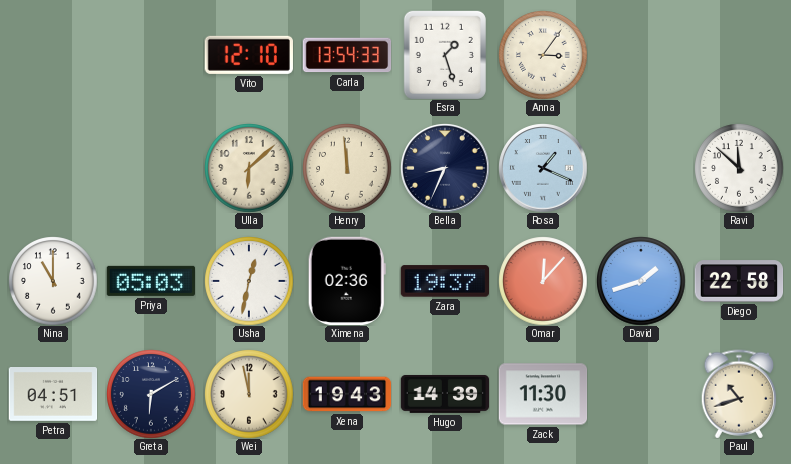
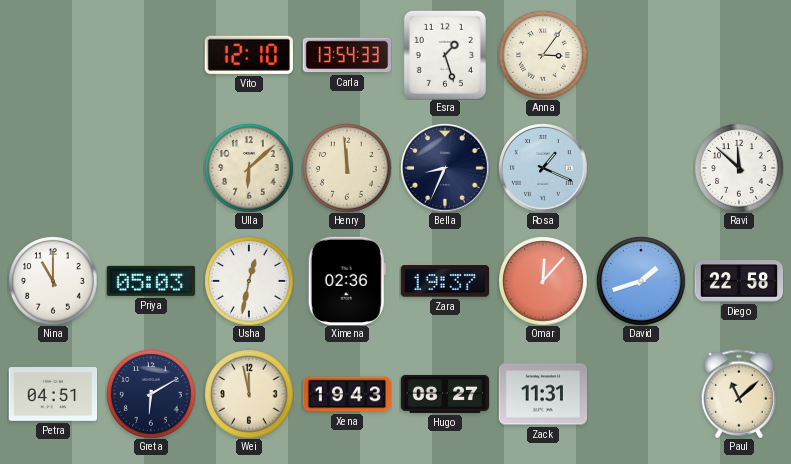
Hugo: 14:39 -> 08:27
Zack: 11:30 -> 11:31
Paul: 10:42 -> 11:08
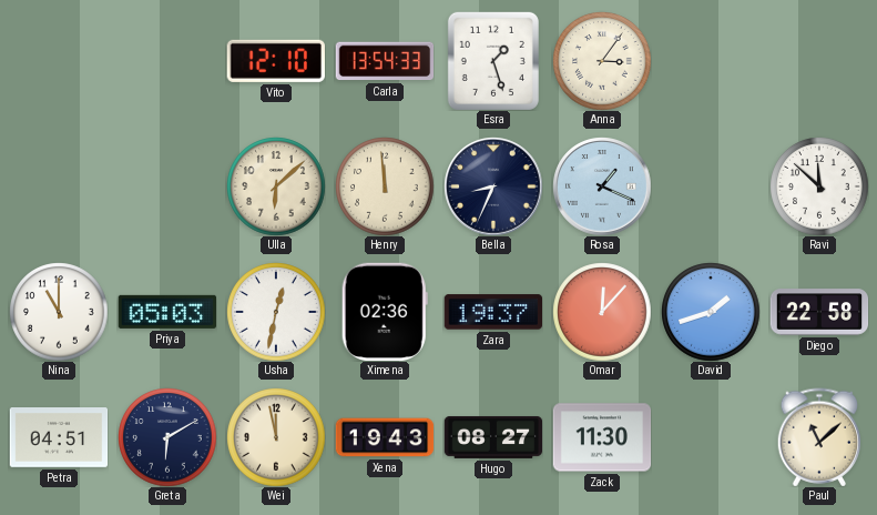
Zack: 11:31 -> 11:30
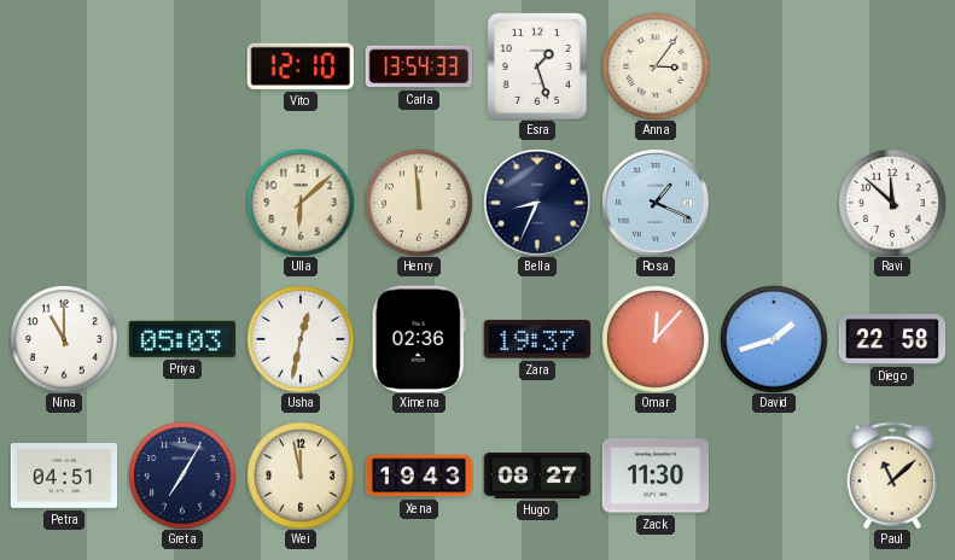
Greta: 6:10 -> 7:05
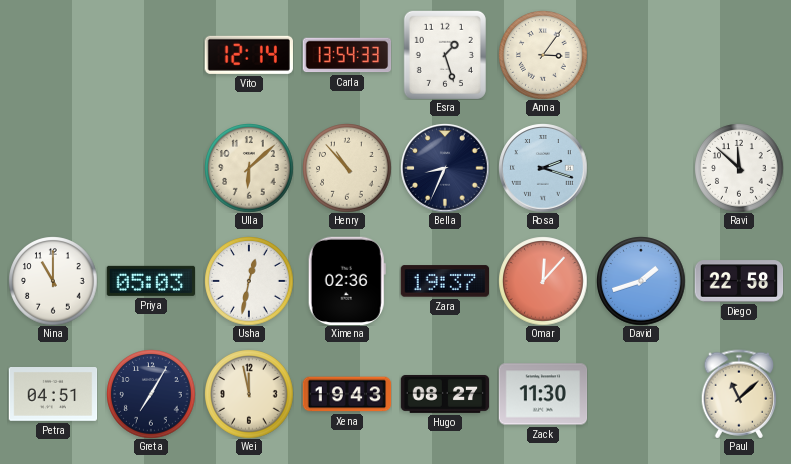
Vito: 12:10 -> 12:14
Henry: 11:59 -> 10:53
Rosa: 1:19 -> 2:18
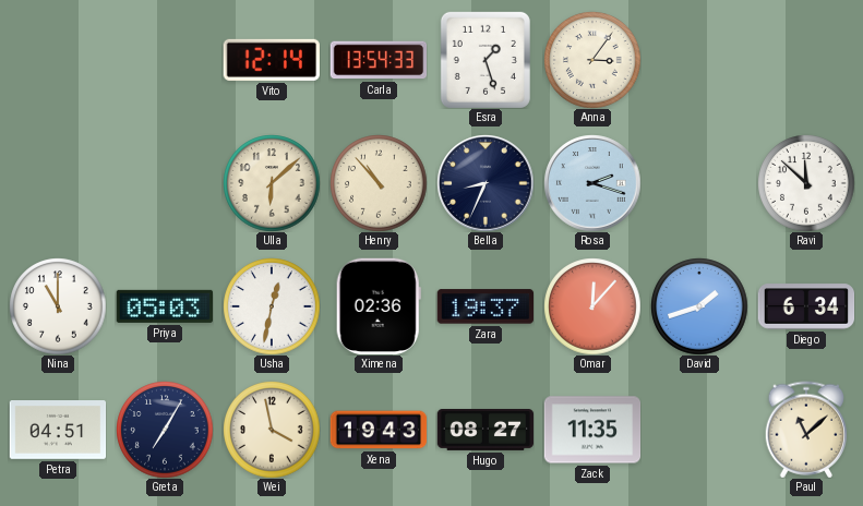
Diego: 22:58 -> 6:34
Wei: 11:58 -> 3:58
Zack: 11:30 -> 11:35
